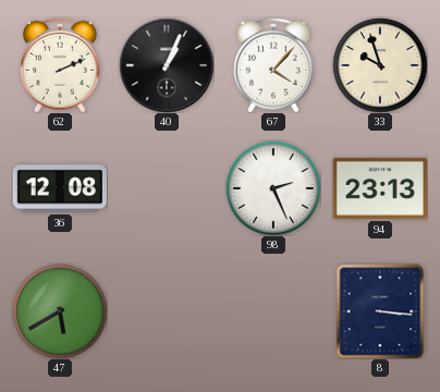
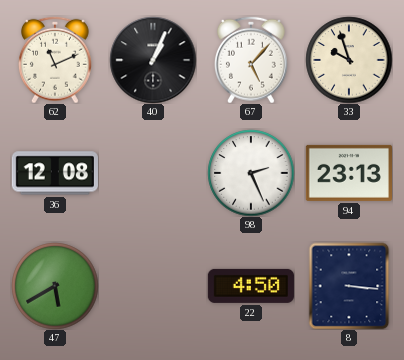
62: 2:11 -> 11:11
67: 4:07 -> 5:07
22: none -> 4:50
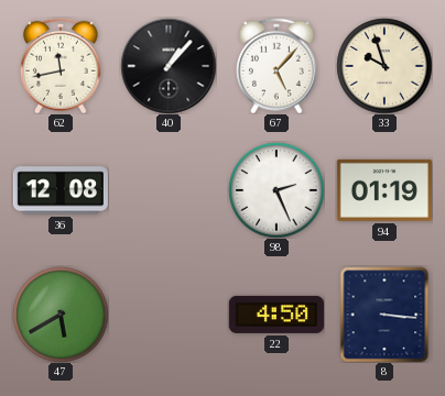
62: 11:11 -> 11:43
40: 1:04 -> 1:07
94: 23:13 -> 01:19
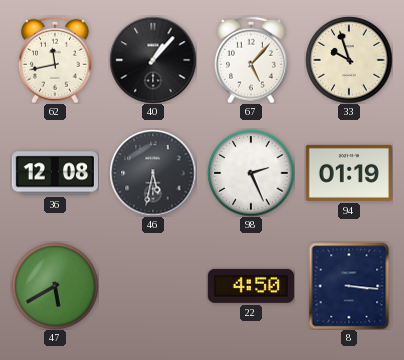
46: none -> 5:32
